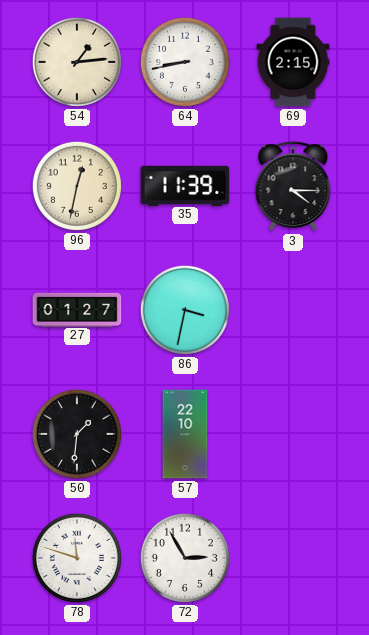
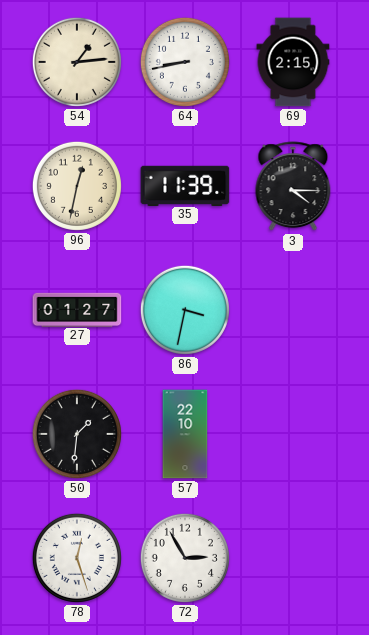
78: 11:48 -> 12:27
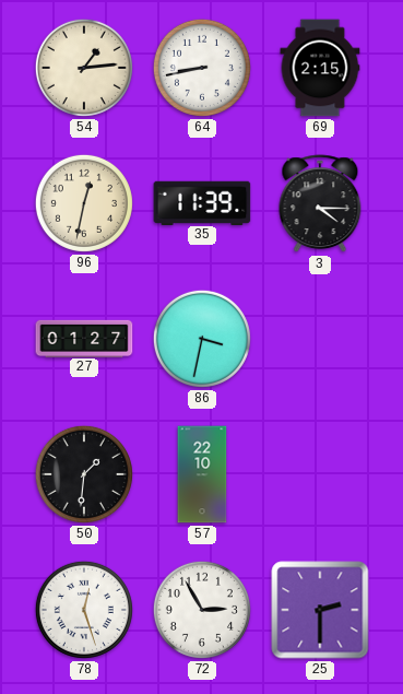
25: none -> 2:30
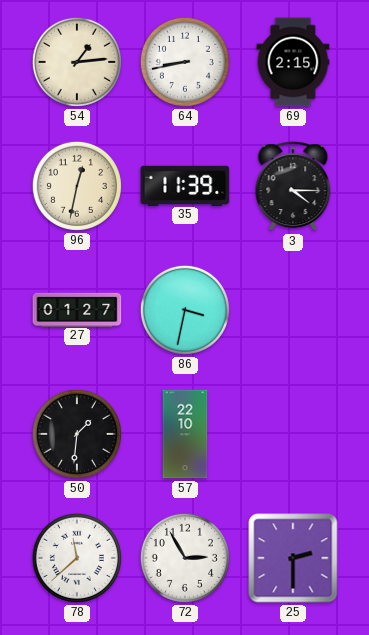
78: 12:27 -> 11:38
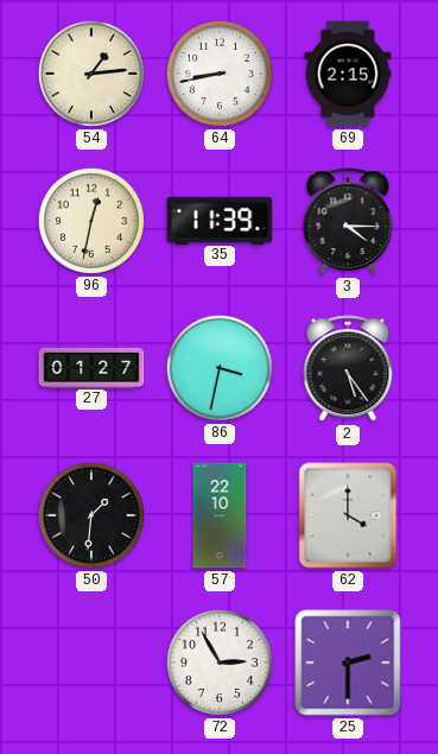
2: none -> 5:24
62: none -> 4:00
78: 11:38 -> none
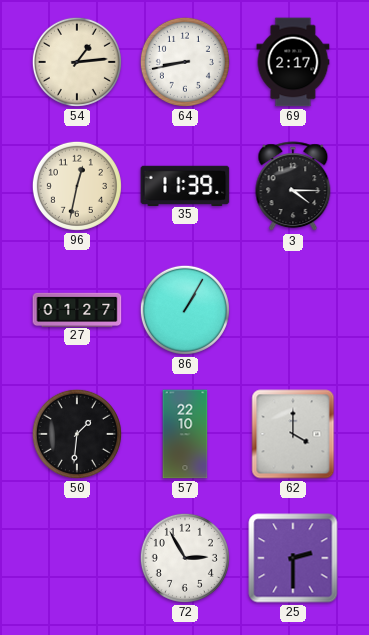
69: 2:15 -> 2:17
86: 3:32 -> 1:05
2: 5:24 -> none
